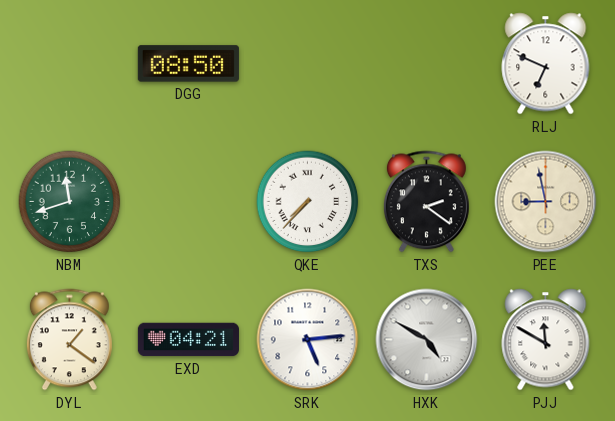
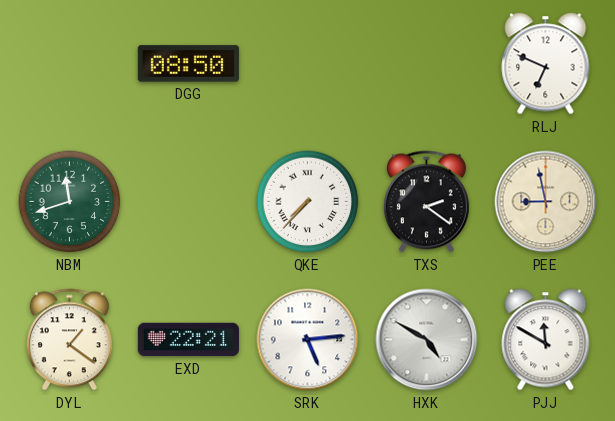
EXD: 04:21 -> 22:21
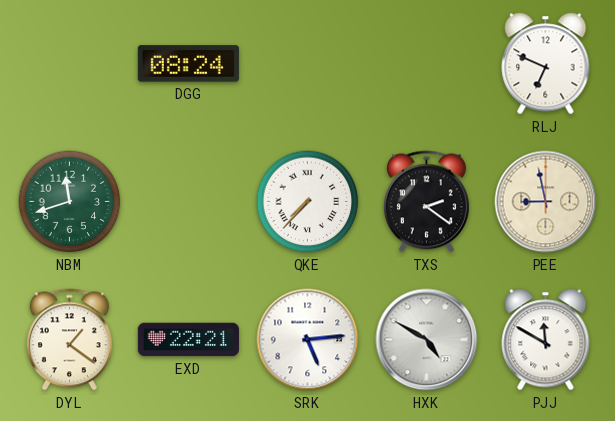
DGG: 08:50 -> 08:24
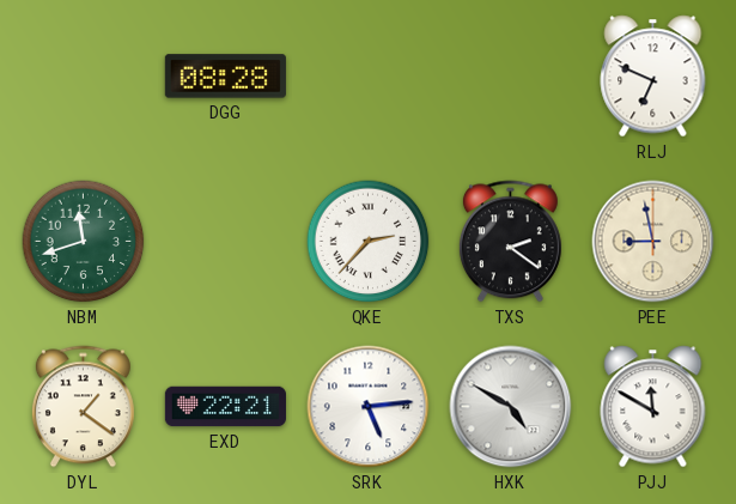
DGG: 08:24 -> 08:28
QKE: 7:37 -> 2:37
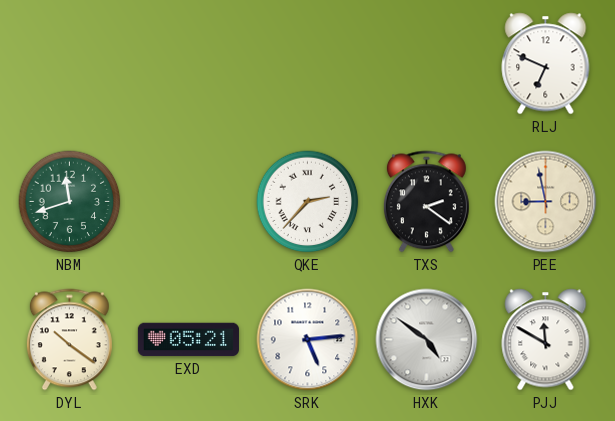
DGG: 08:28 -> none
DYL: 1:21 -> 10:21
EXD: 22:21 -> 05:21
HXK: 4:50 -> 4:51
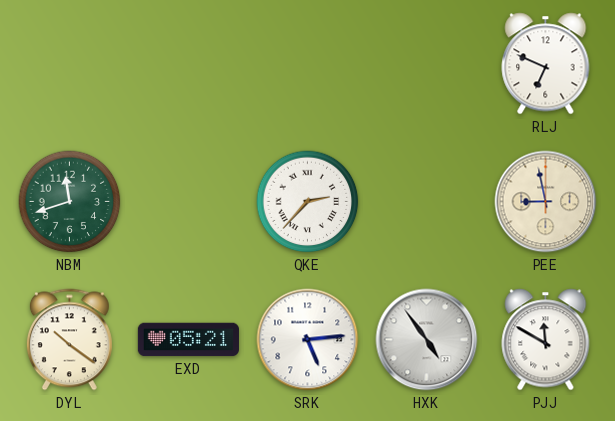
TXS: 2:21 -> none
HXK: 4:51 -> 4:54
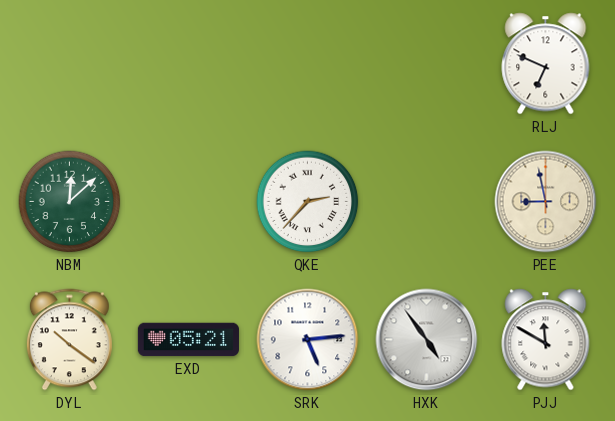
NBM: 11:42 -> 12:08
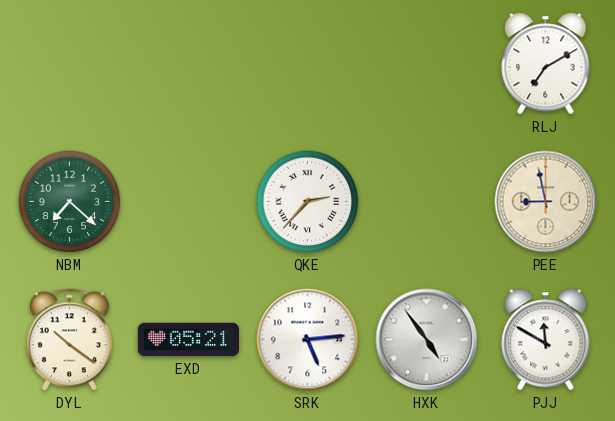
RLJ: 6:49 -> 7:10
NBM: 12:08 -> 7:22
